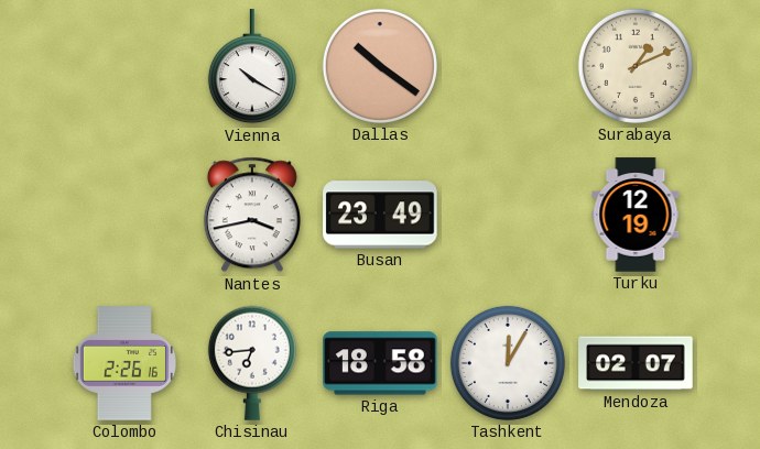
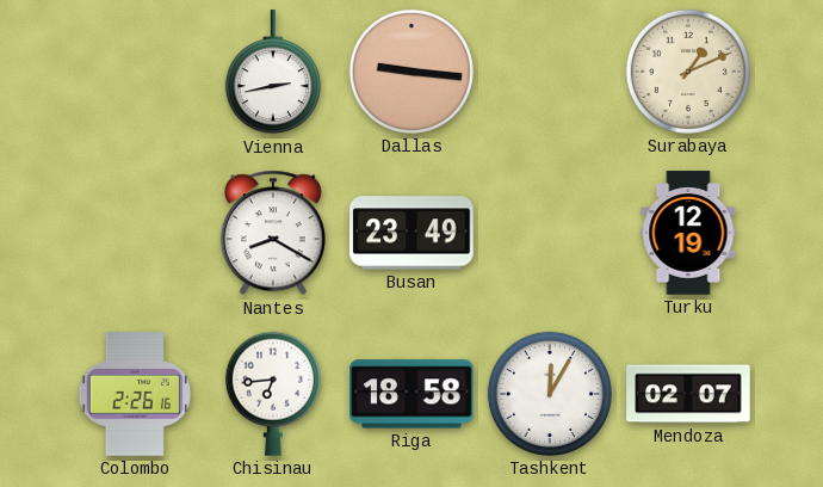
Vienna: 10:20 -> 2:43
Dallas: 10:21 -> 9:16
Nantes: 3:43 -> 8:20
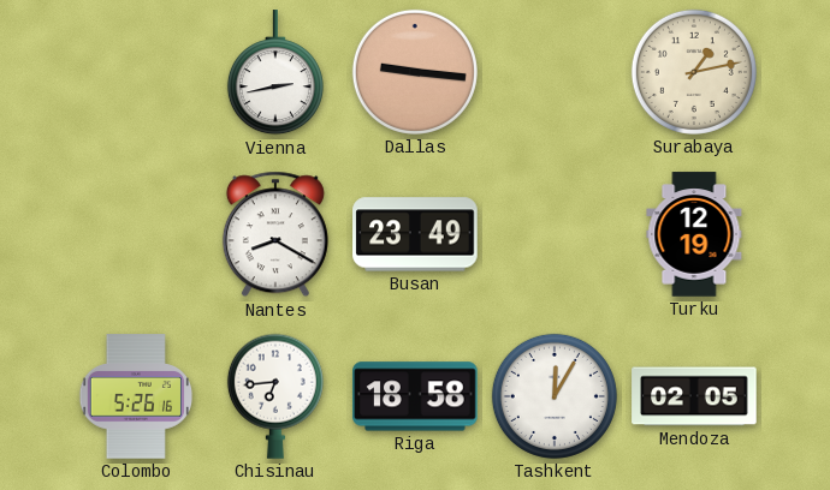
Surabaya: 1:11 -> 1:13
Colombo: 2:26 -> 5:26
Mendoza: 02:07 -> 02:05
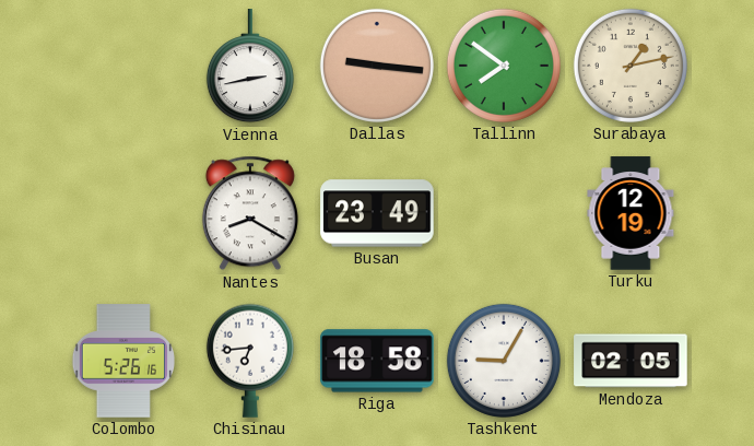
Tallinn: none -> 7:51
Tashkent: 12:05 -> 9:05
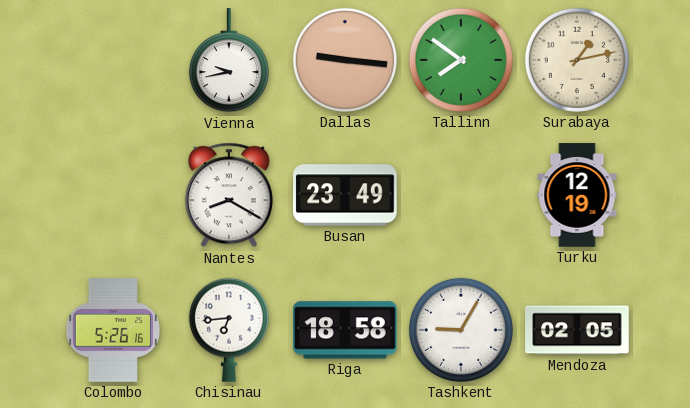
Vienna: 2:43 -> 9:43
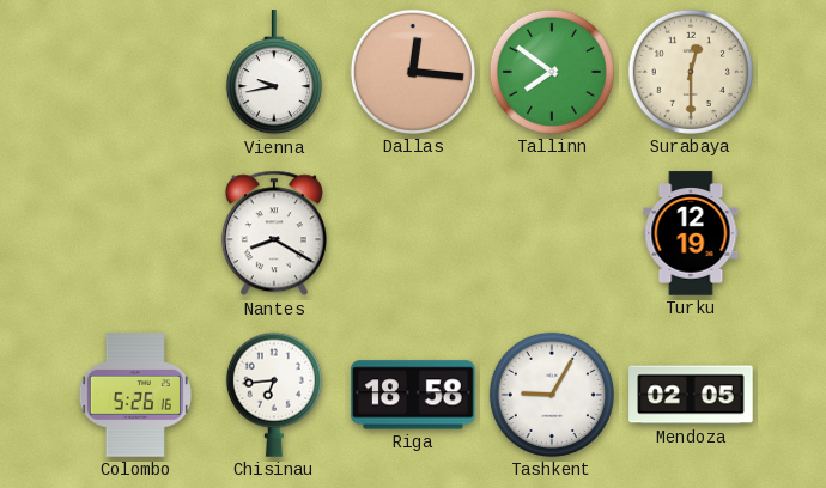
Dallas: 9:16 -> 12:16
Surabaya: 1:13 -> 12:30
Busan: 23:49 -> none
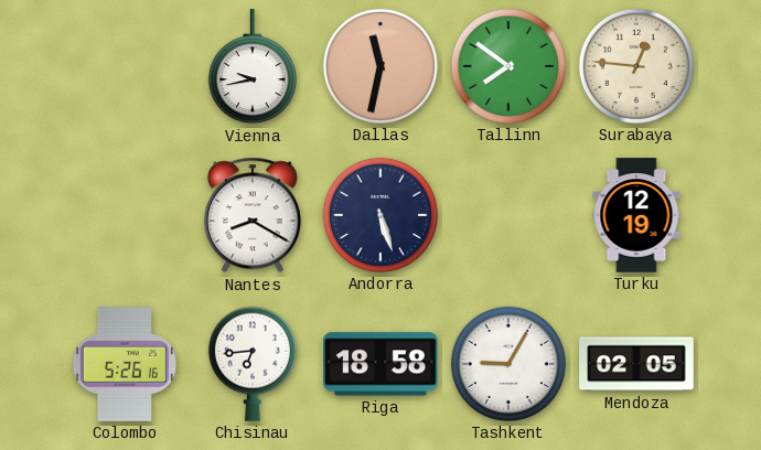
Dallas: 12:16 -> 11:32
Surabaya: 12:30 -> 12:46
Andorra: none -> 5:27
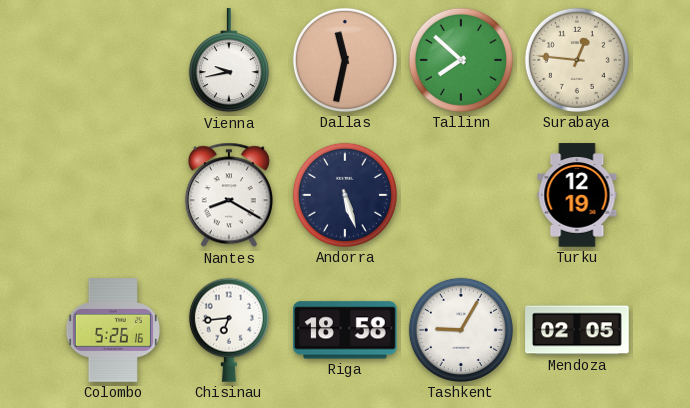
Tallinn: 7:51 -> 7:52
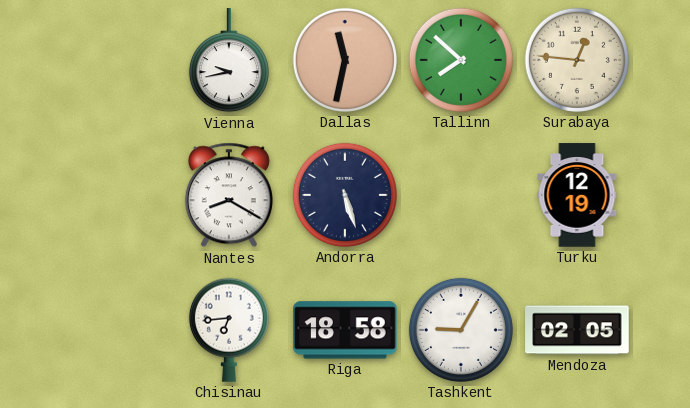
Colombo: 5:26 -> none
